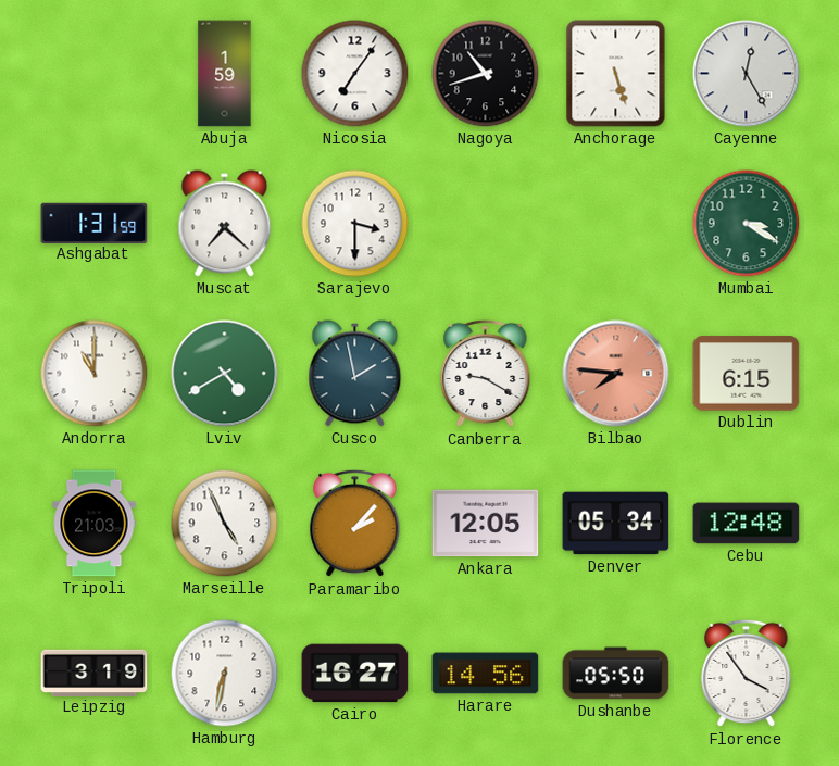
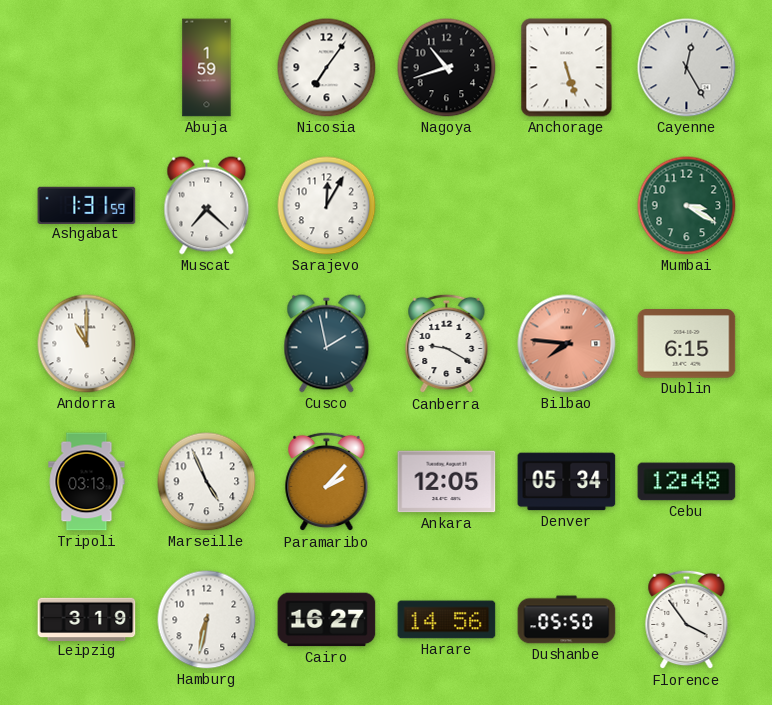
Sarajevo: 3:30 -> 12:05
Lviv: 4:40 -> none
Tripoli: 21:03 -> 03:13
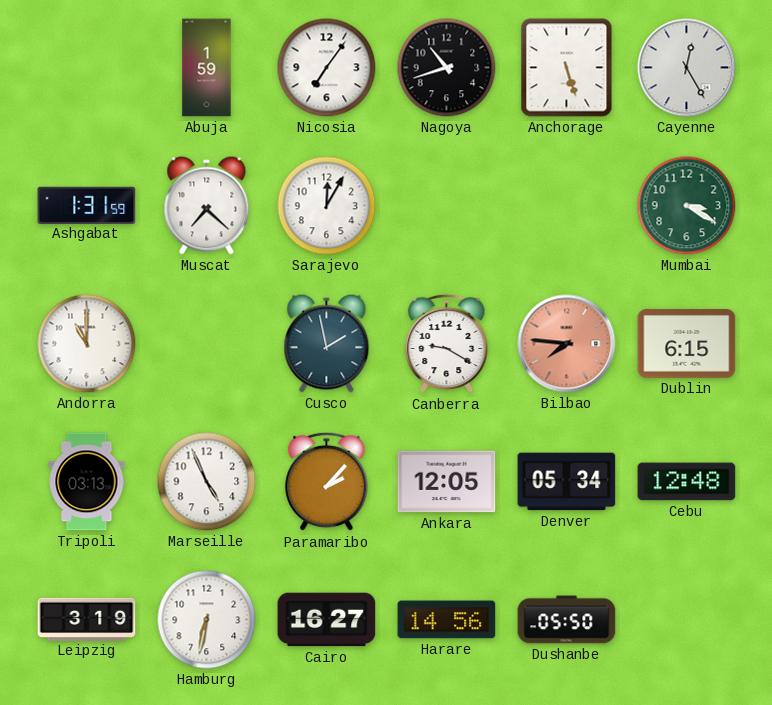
Florence: 3:54 -> none
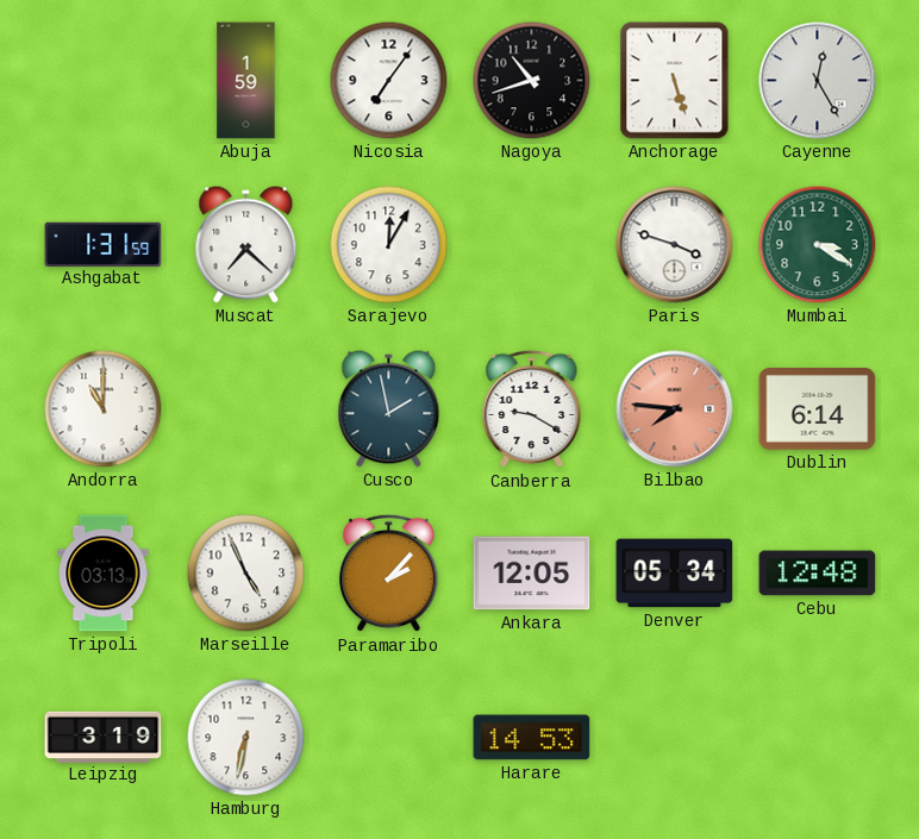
Paris: none -> 3:48
Dublin: 6:15 -> 6:14
Cairo: 16:27 -> none
Harare: 14:56 -> 14:53
Dushanbe: 05:50 -> none
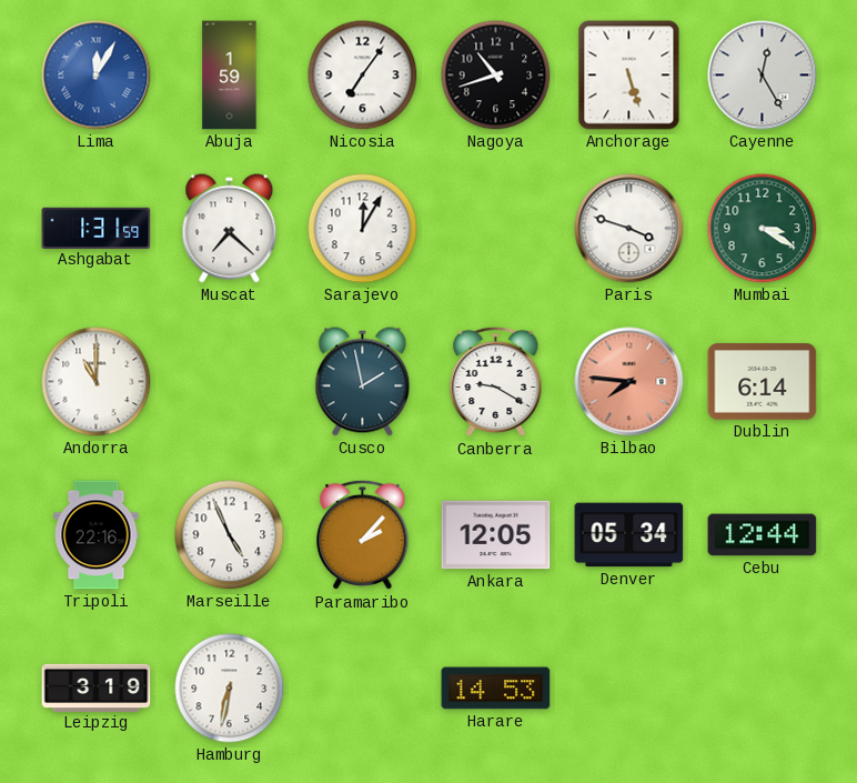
Lima: none -> 12:05
Tripoli: 03:13 -> 22:16
Cebu: 12:48 -> 12:44
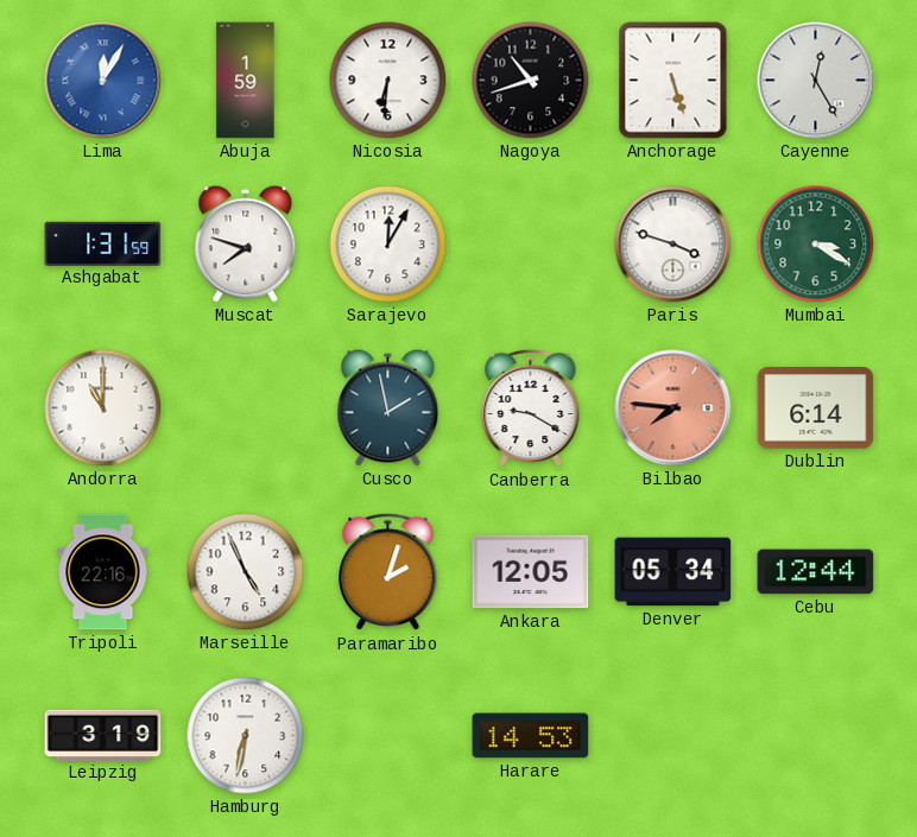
Nicosia: 7:06 -> 6:31
Muscat: 7:22 -> 7:48
Paramaribo: 2:07 -> 2:03
